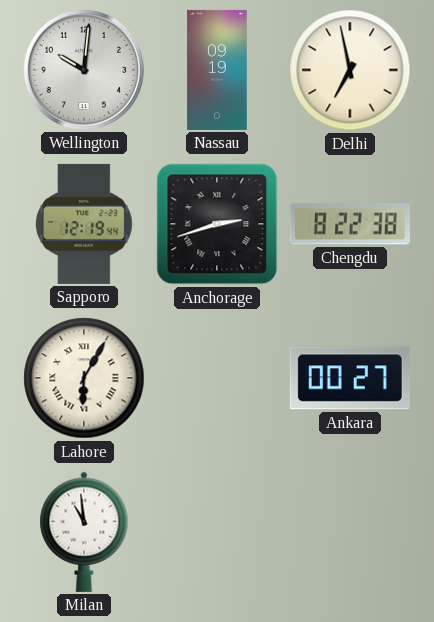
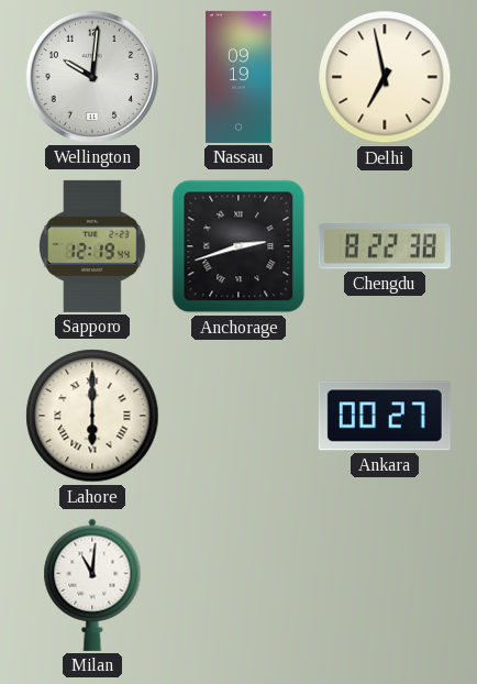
Lahore: 6:05 -> 6:00
Milan: 10:59 -> 11:01
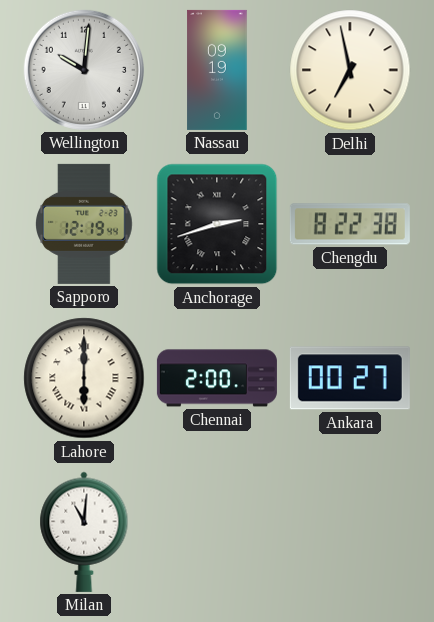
Chennai: none -> 2:00
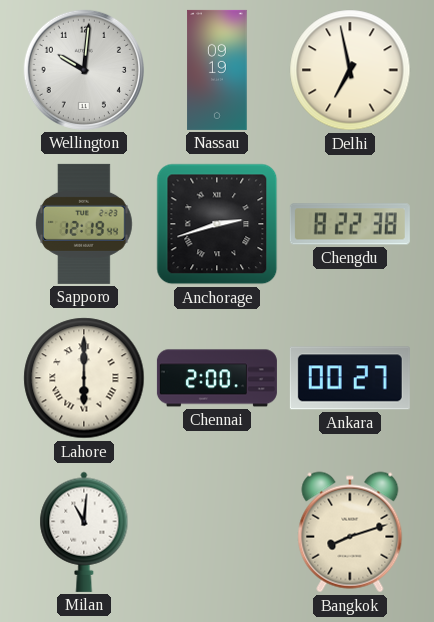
Bangkok: none -> 8:12
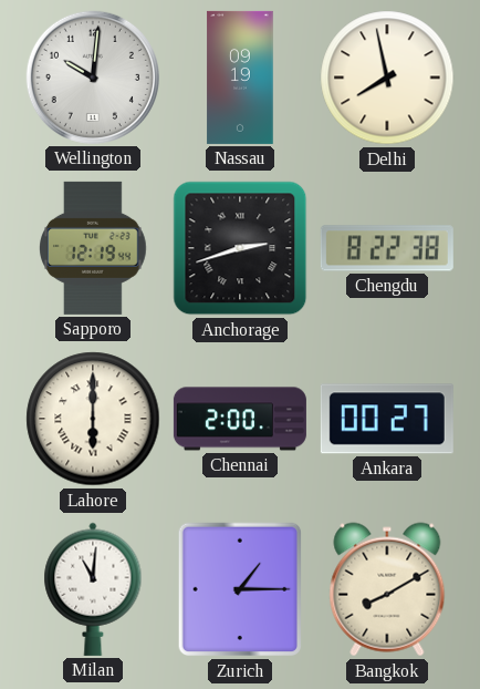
Delhi: 6:58 -> 7:58
Zurich: none -> 1:15
Bangkok: 8:12 -> 8:10
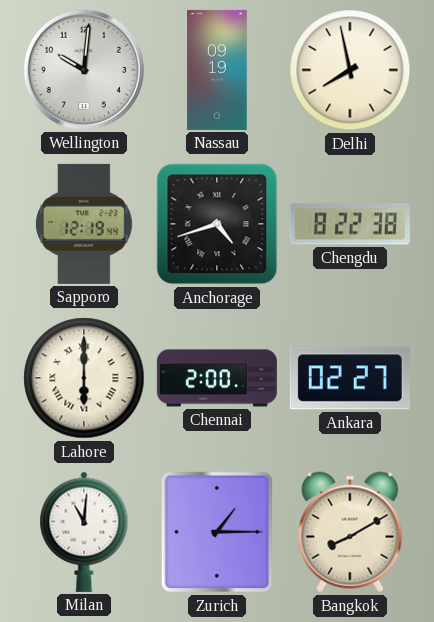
Anchorage: 2:42 -> 4:42
Ankara: 00:27 -> 02:27
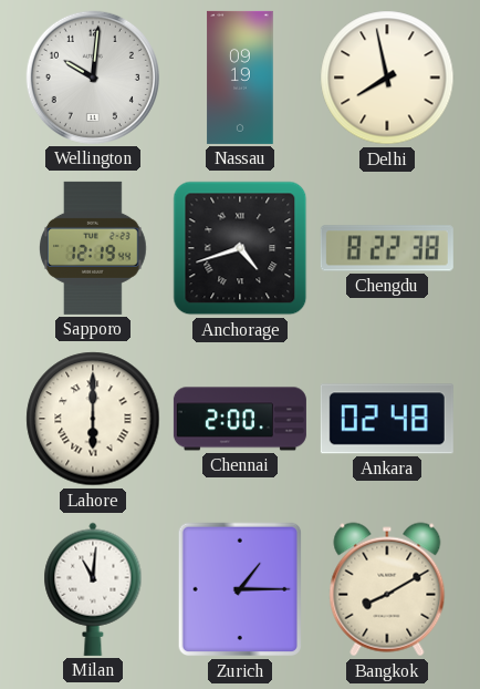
Ankara: 02:27 -> 02:48
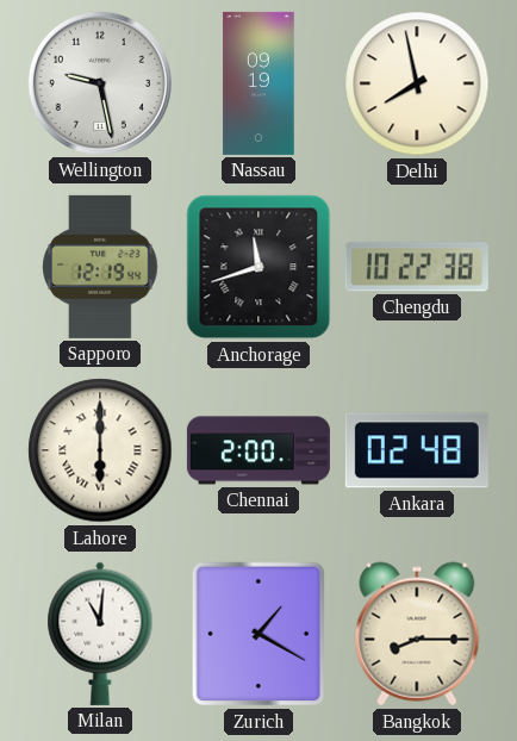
Wellington: 10:01 -> 9:28
Anchorage: 4:42 -> 11:42
Chengdu: 8:22 -> 10:22
Zurich: 1:15 -> 1:20
Bangkok: 8:10 -> 8:15
